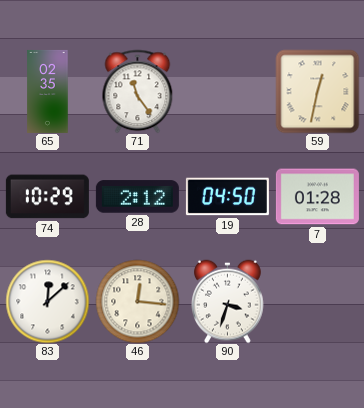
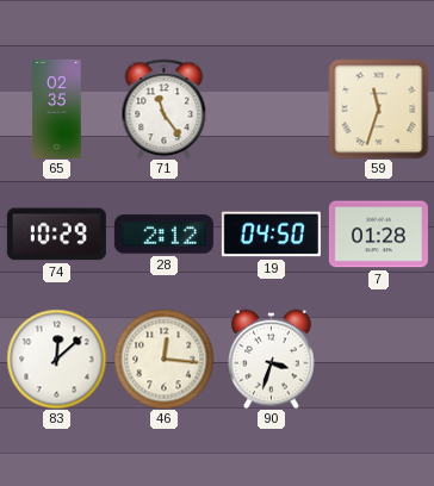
59: 12:32 -> 11:33
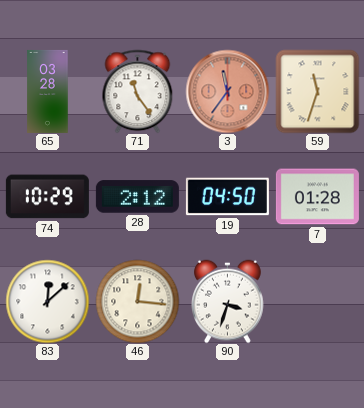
65: 02:35 -> 03:28
3: none -> 11:36
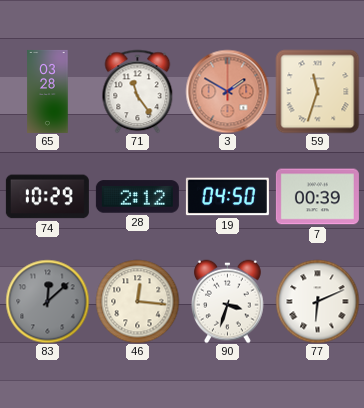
3: 11:36 -> 1:50
7: 01:28 -> 00:39
83 dial: white -> grey
77: none -> 6:11
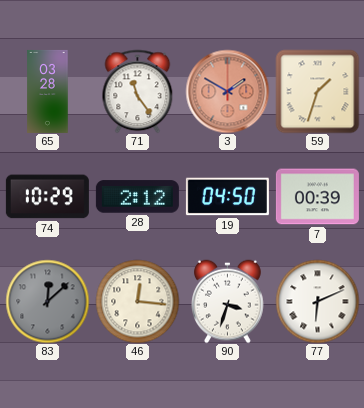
59: 11:33 -> 1:33
